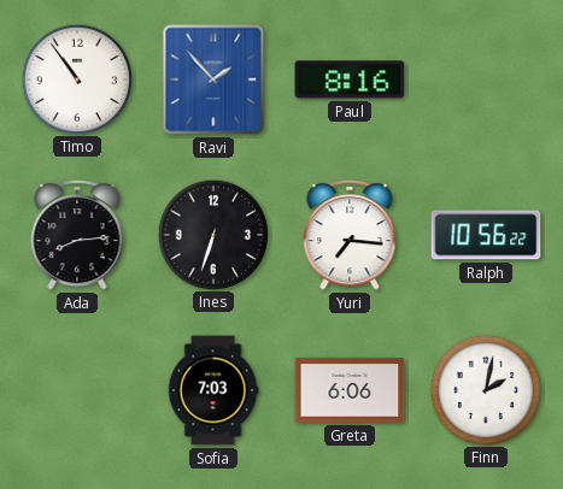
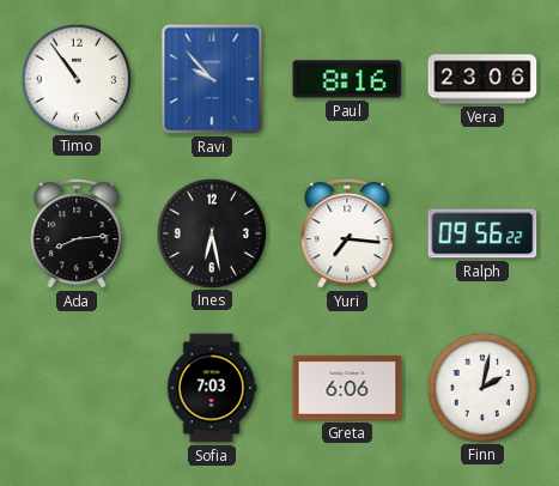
Ravi: 1:53 -> 9:53
Vera: none -> 23:06
Ines: 6:33 -> 6:28
Ralph: 10:56 -> 09:56
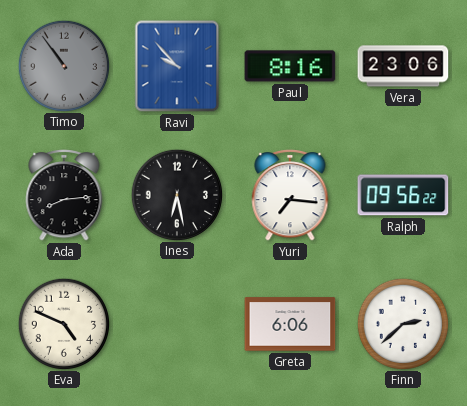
Timo dial: white -> grey
Eva: none -> 4:49
Sofia: 7:03 -> none
Finn: 2:02 -> 2:38
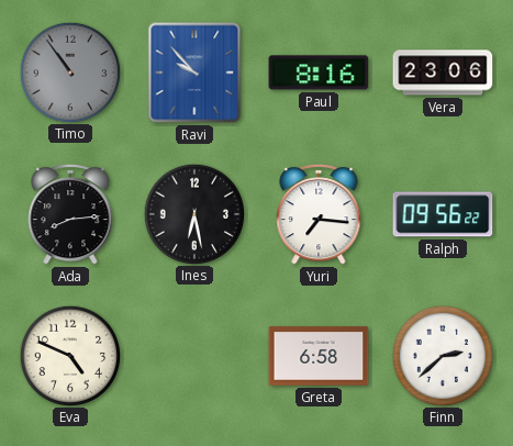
Greta: 6:06 -> 6:58
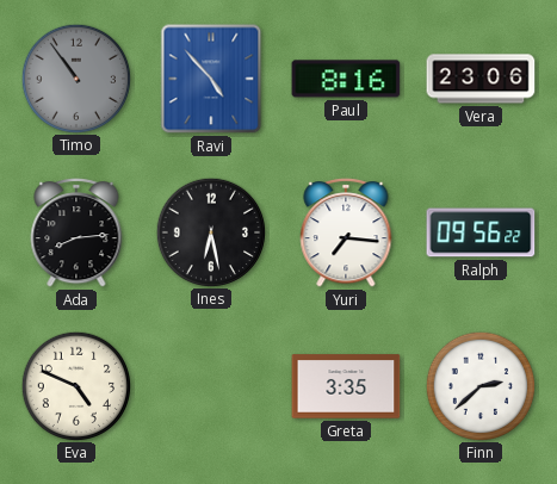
Ravi: 9:53 -> 4:53
Greta: 6:58 -> 3:35
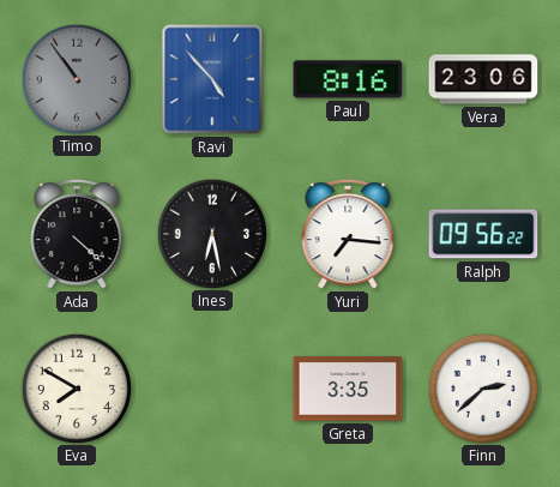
Ada: 8:14 -> 4:22
Eva: 4:49 -> 7:50
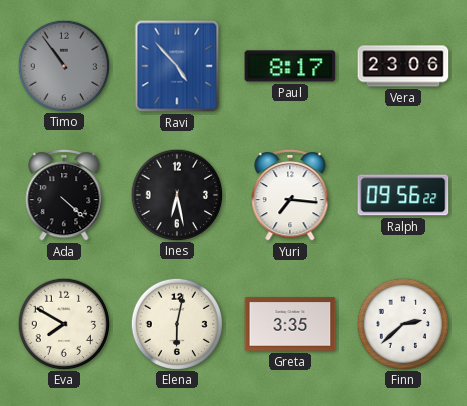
Paul: 8:16 -> 8:17
Elena: none -> 6:02
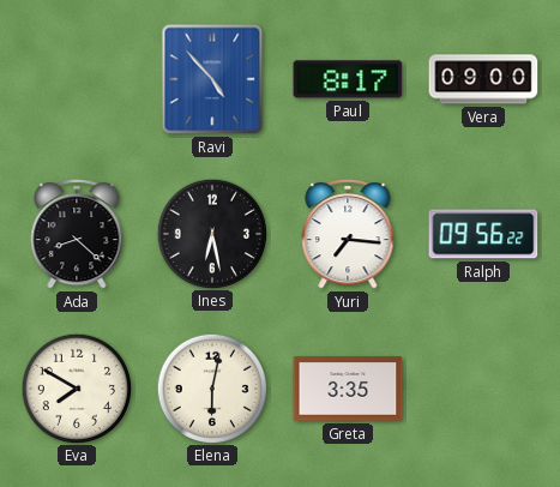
Timo: 10:54 -> none
Vera: 23:06 -> 09:00
Ada: 4:22 -> 8:22
Finn: 2:38 -> none
